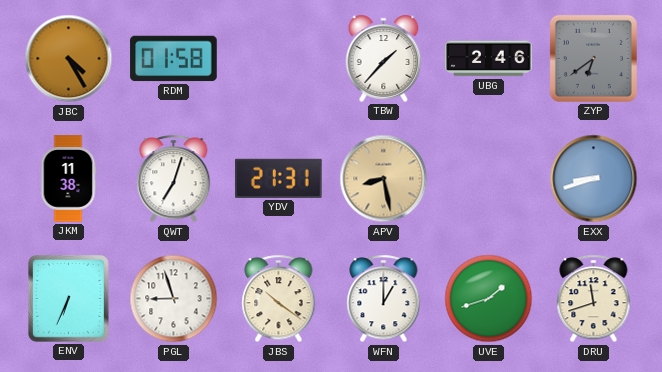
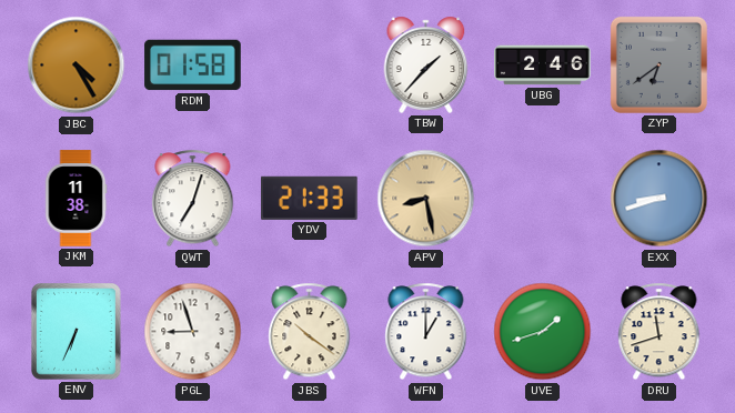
YDV: 21:31 -> 21:33
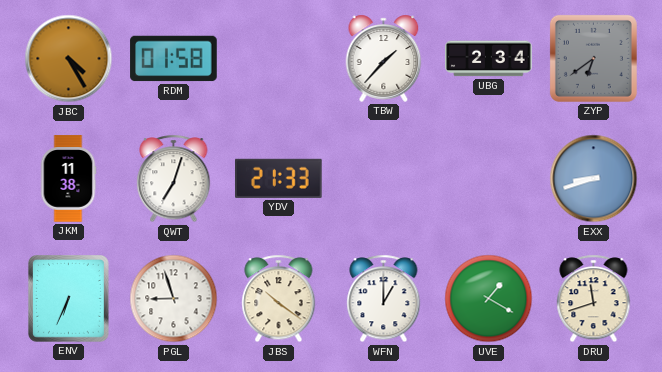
UBG: 2:46 -> 2:34
APV: 8:28 -> none
UVE: 1:42 -> 1:20
